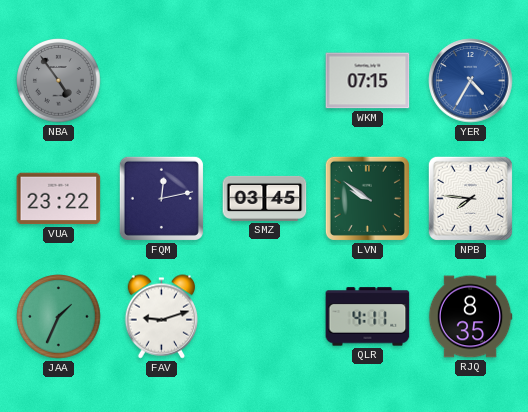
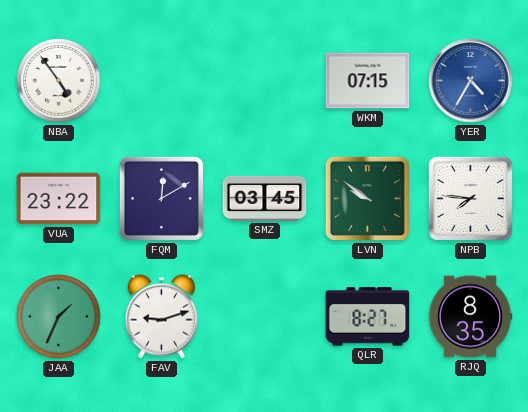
NBA dial: grey -> white
FQM: 12:13 -> 12:10
QLR: 4:11 -> 8:27
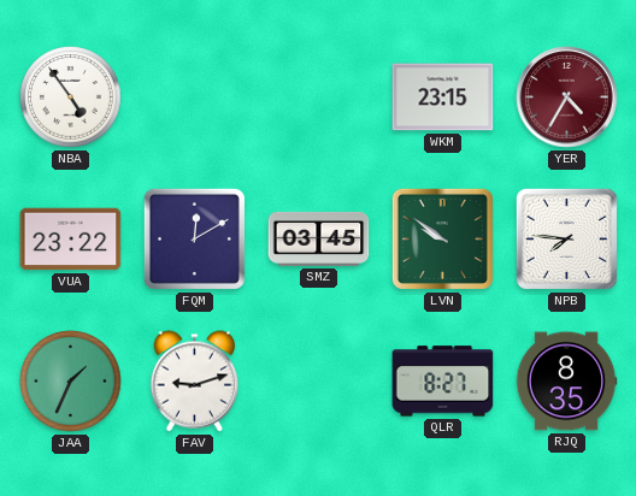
WKM: 07:15 -> 23:15
YER dial: blue -> burgundy
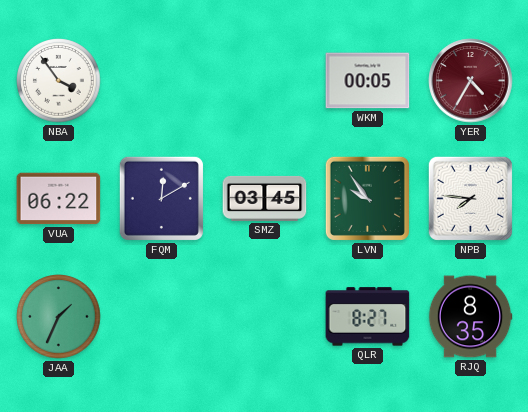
NBA: 4:54 -> 3:54
WKM: 23:15 -> 00:05
VUA: 23:22 -> 06:22
LVN: 9:51 -> 9:54
FAV: 9:12 -> none
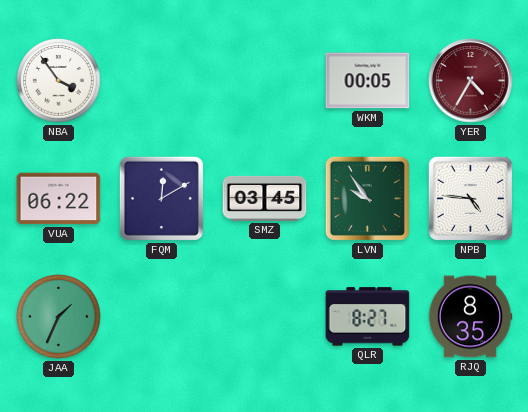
NPB: 7:46 -> 4:46
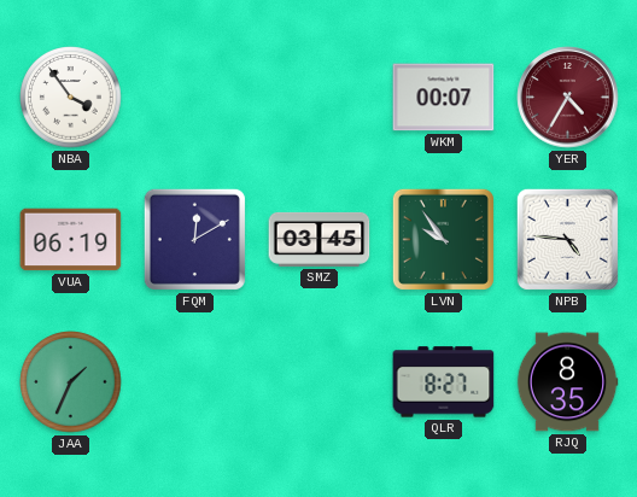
WKM: 00:05 -> 00:07
VUA: 06:22 -> 06:19
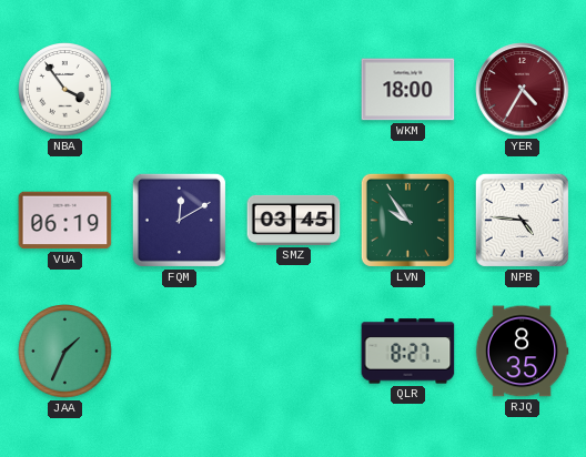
WKM: 00:07 -> 18:00
